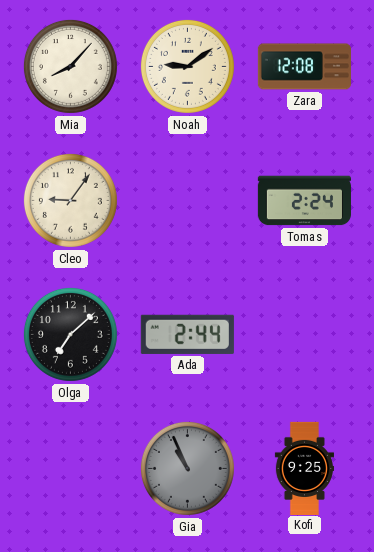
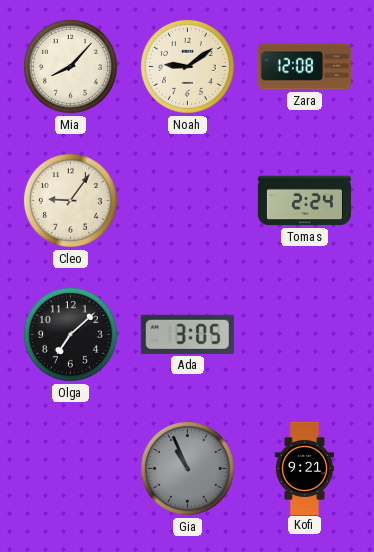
Ada: 2:44 -> 3:05
Kofi: 9:25 -> 9:21
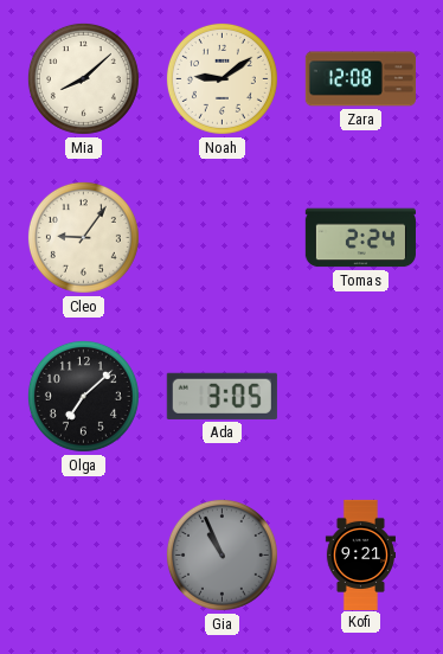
Mia: 8:07 -> 8:08
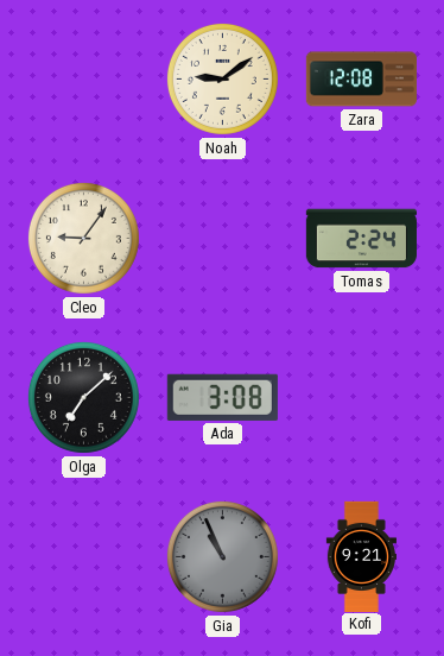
Mia: 8:08 -> none
Ada: 3:05 -> 3:08
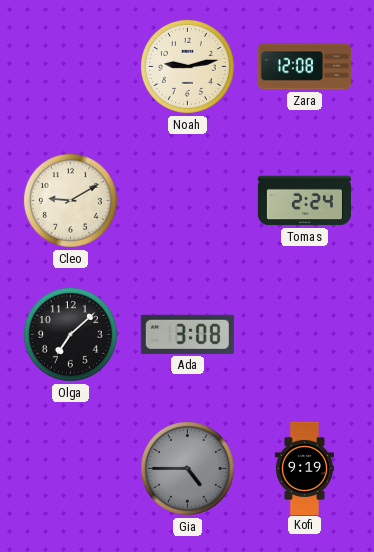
Noah: 9:09 -> 9:13
Cleo: 9:06 -> 9:10
Gia: 10:56 -> 4:45
Kofi: 9:21 -> 9:19
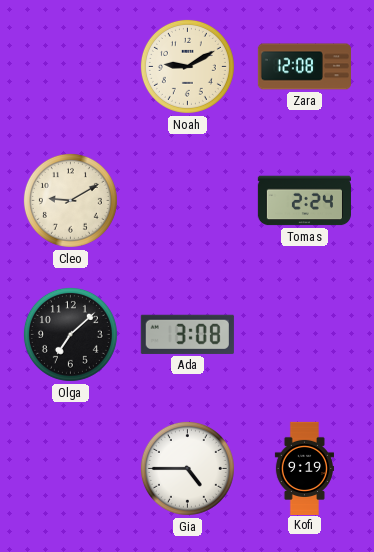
Noah: 9:13 -> 9:10
Gia dial: grey -> white
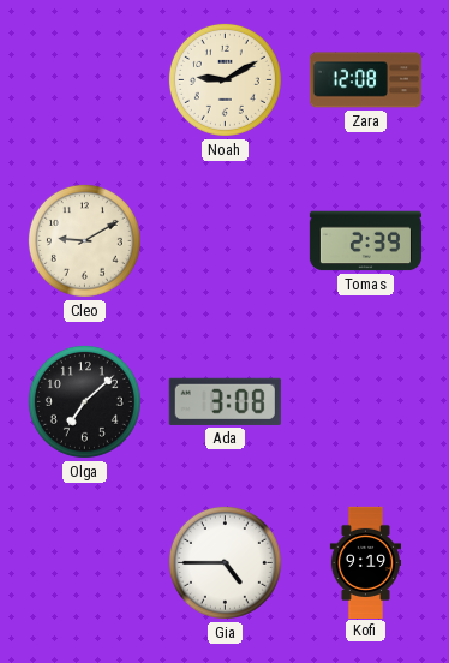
Tomas: 2:24 -> 2:39
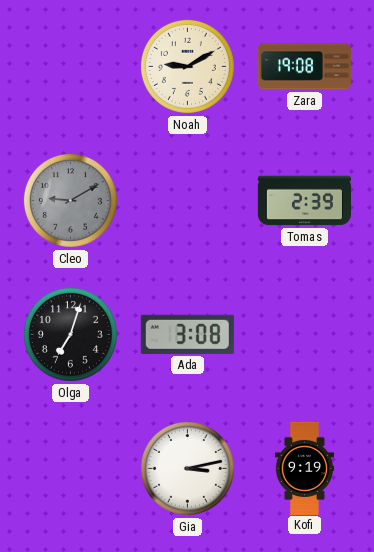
Zara: 12:08 -> 19:08
Cleo dial: cream -> grey
Olga: 7:08 -> 7:03
Gia: 4:45 -> 3:13
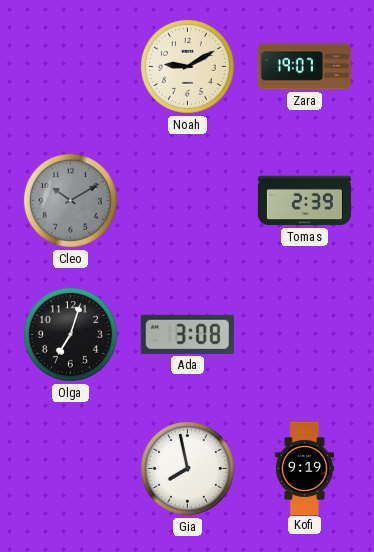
Zara: 19:08 -> 19:07
Cleo: 9:10 -> 10:10
Gia: 3:13 -> 7:58
